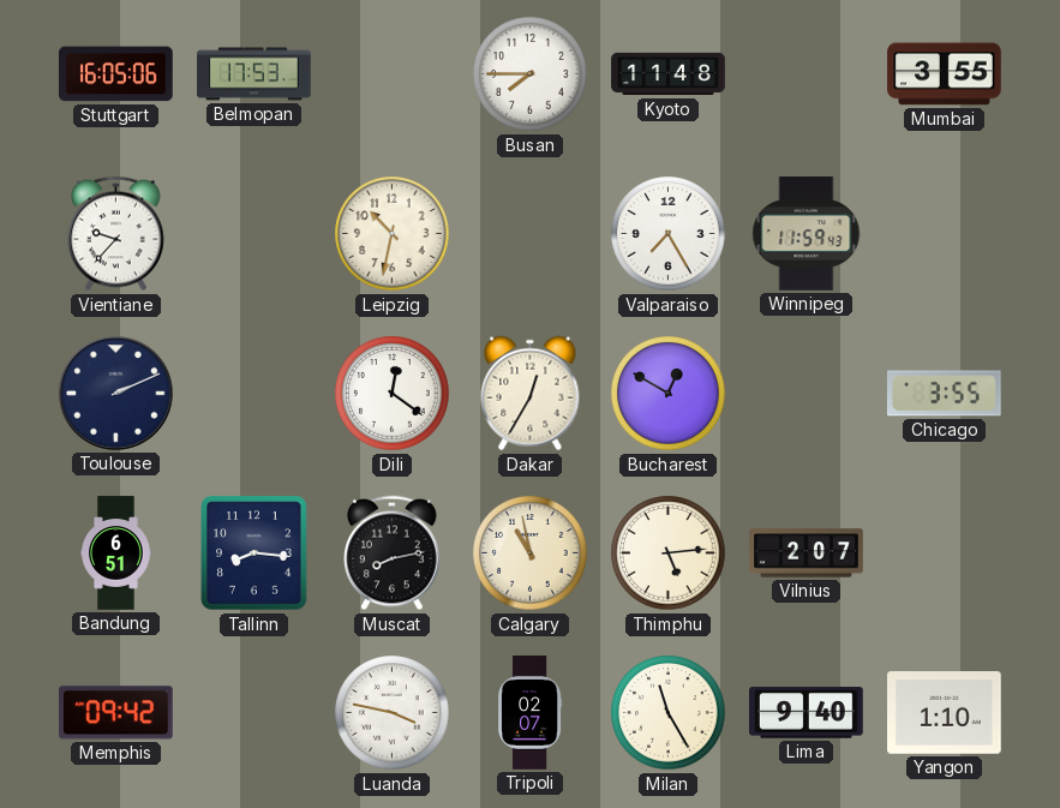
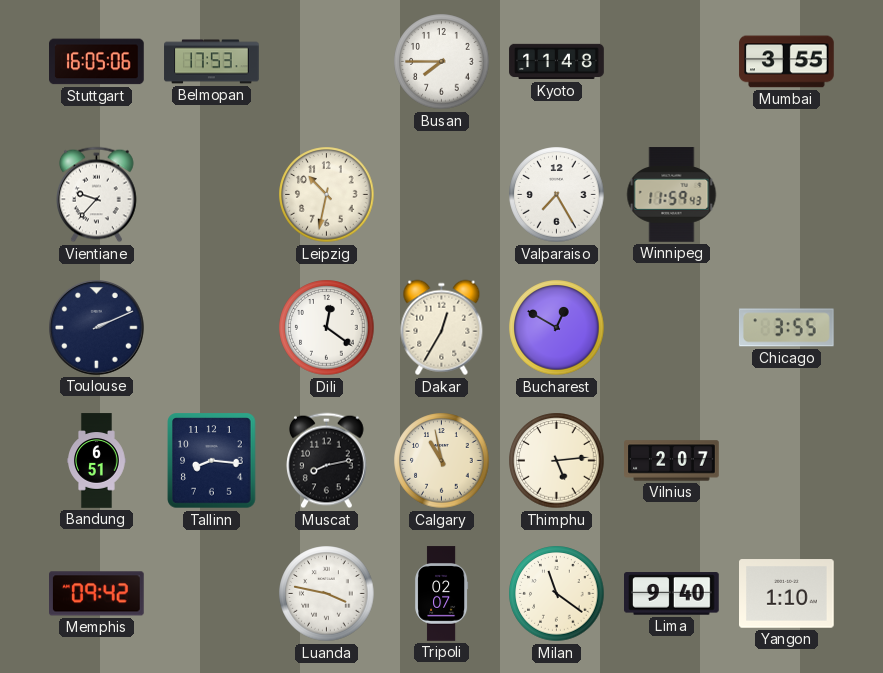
Milan: 11:25 -> 11:21
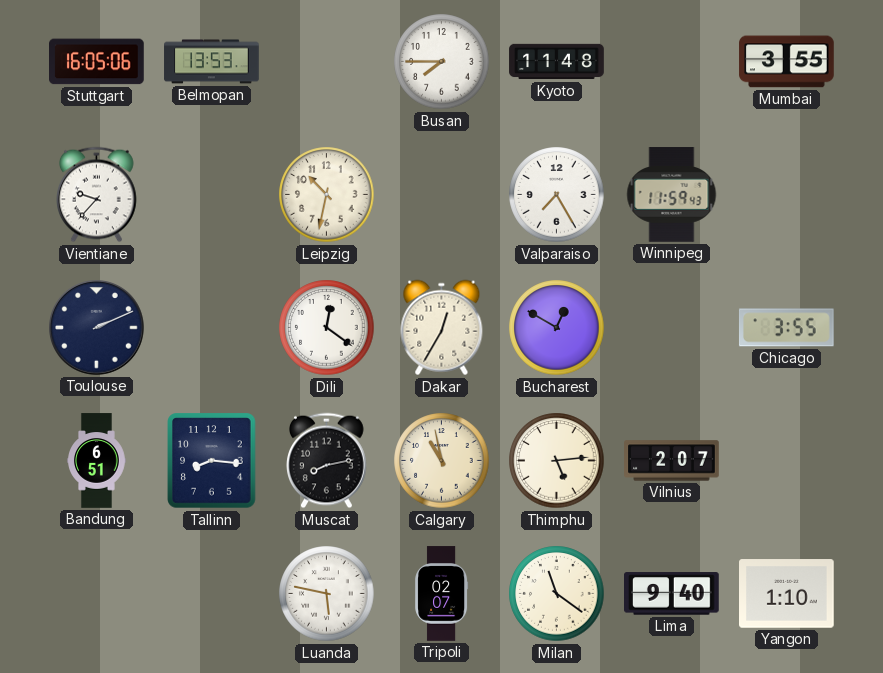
Belmopan: 17:53 -> 13:53
Memphis: 09:42 -> none
Luanda: 3:47 -> 5:47
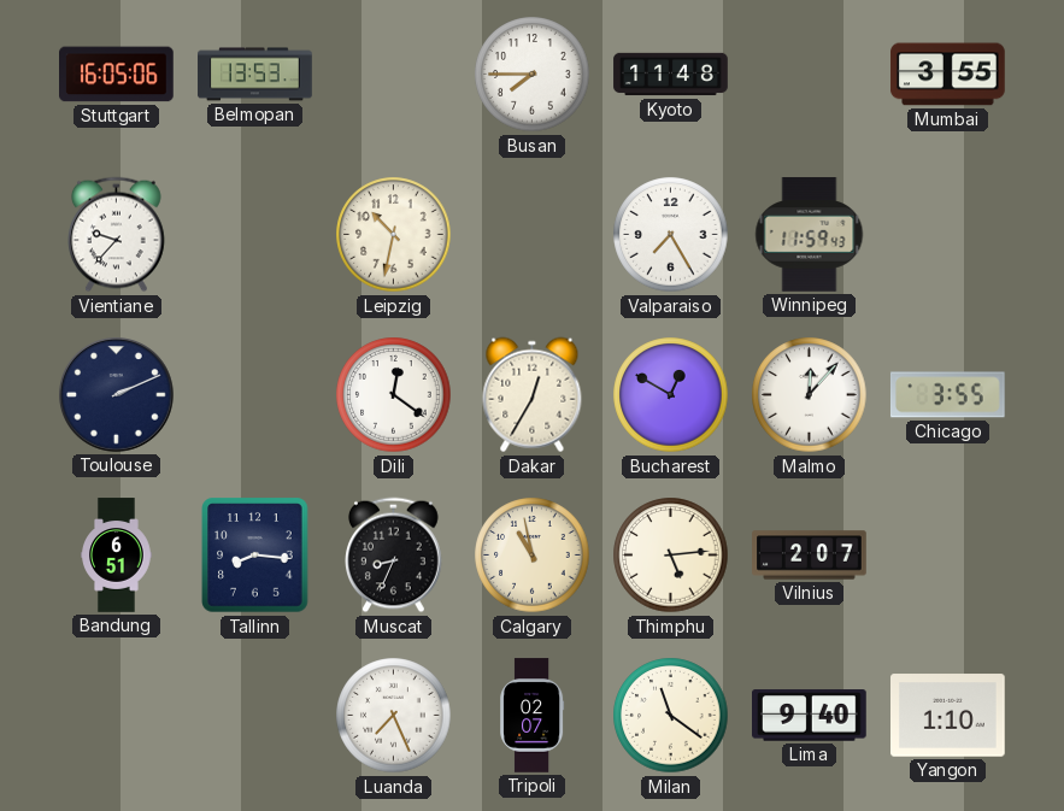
Malmo: none -> 12:07
Muscat: 8:13 -> 8:34
Luanda: 5:47 -> 7:26
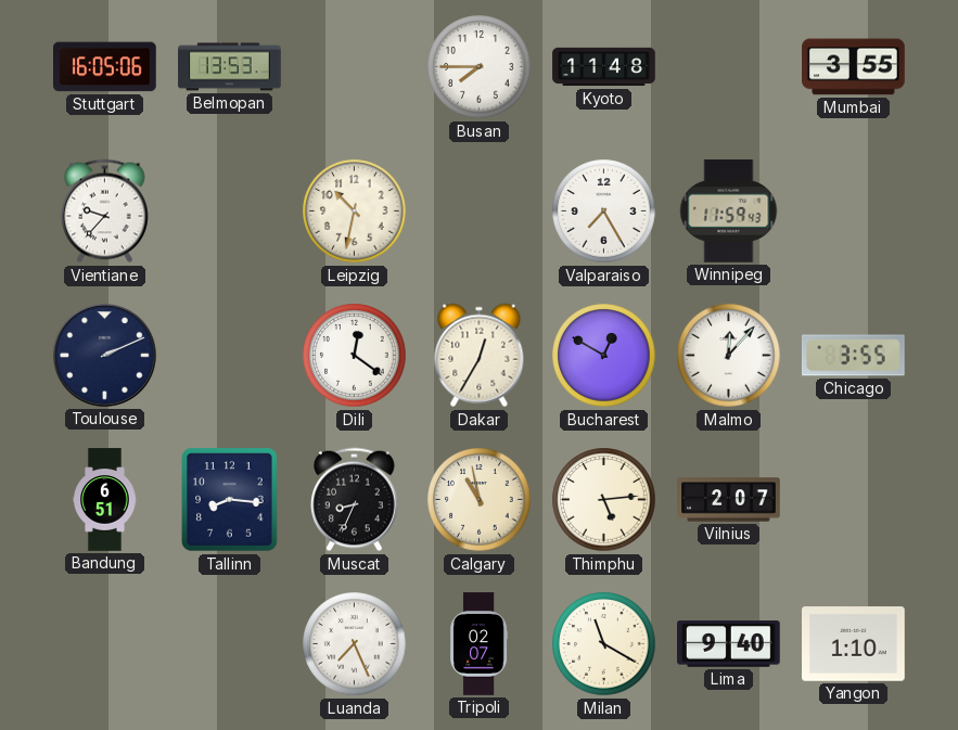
Milan: 11:21 -> 11:20
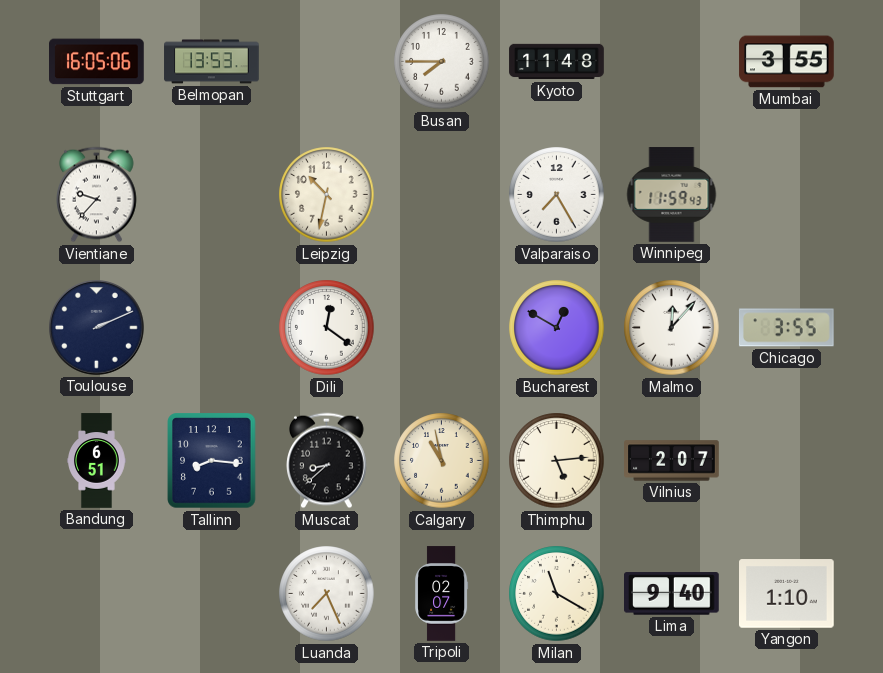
Dakar: 12:35 -> none
Muscat: 8:34 -> 8:38
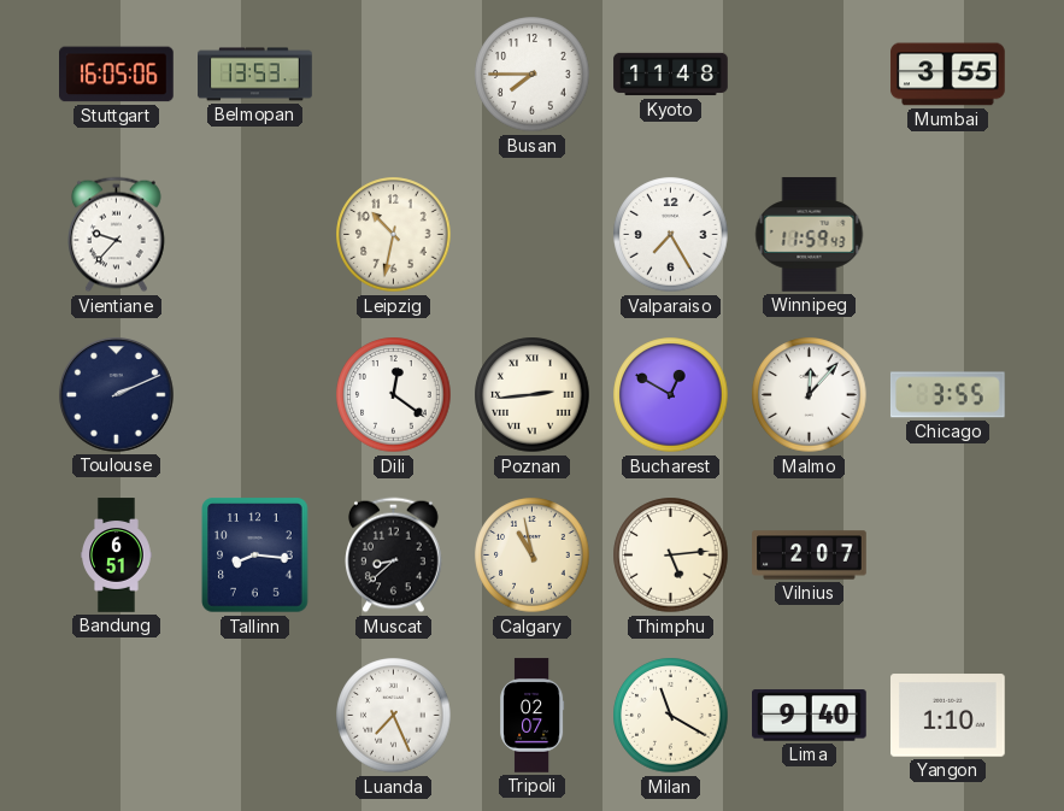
Poznan: none -> 2:44
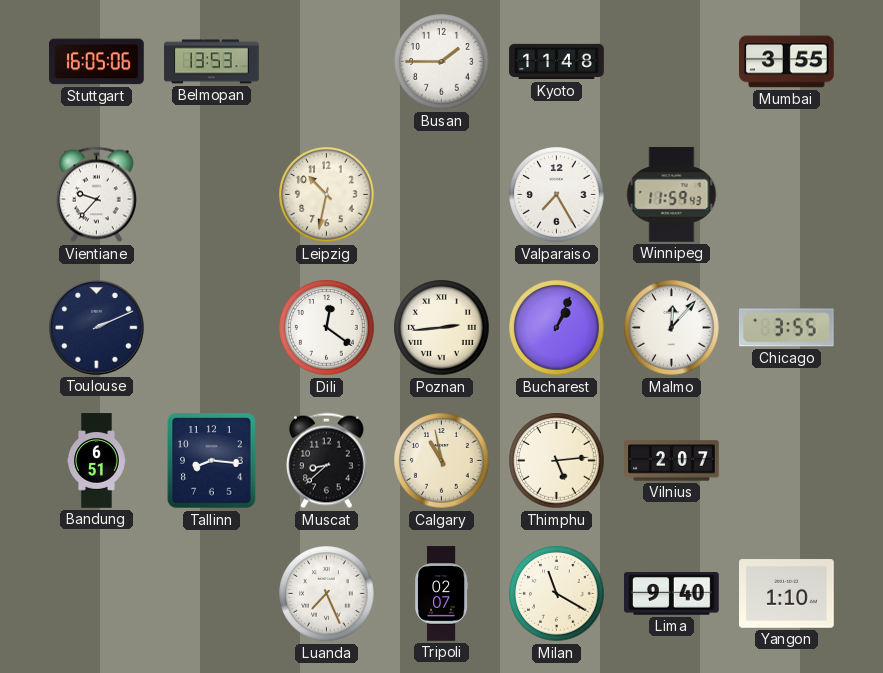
Busan: 7:45 -> 1:45
Bucharest: 12:50 -> 1:04
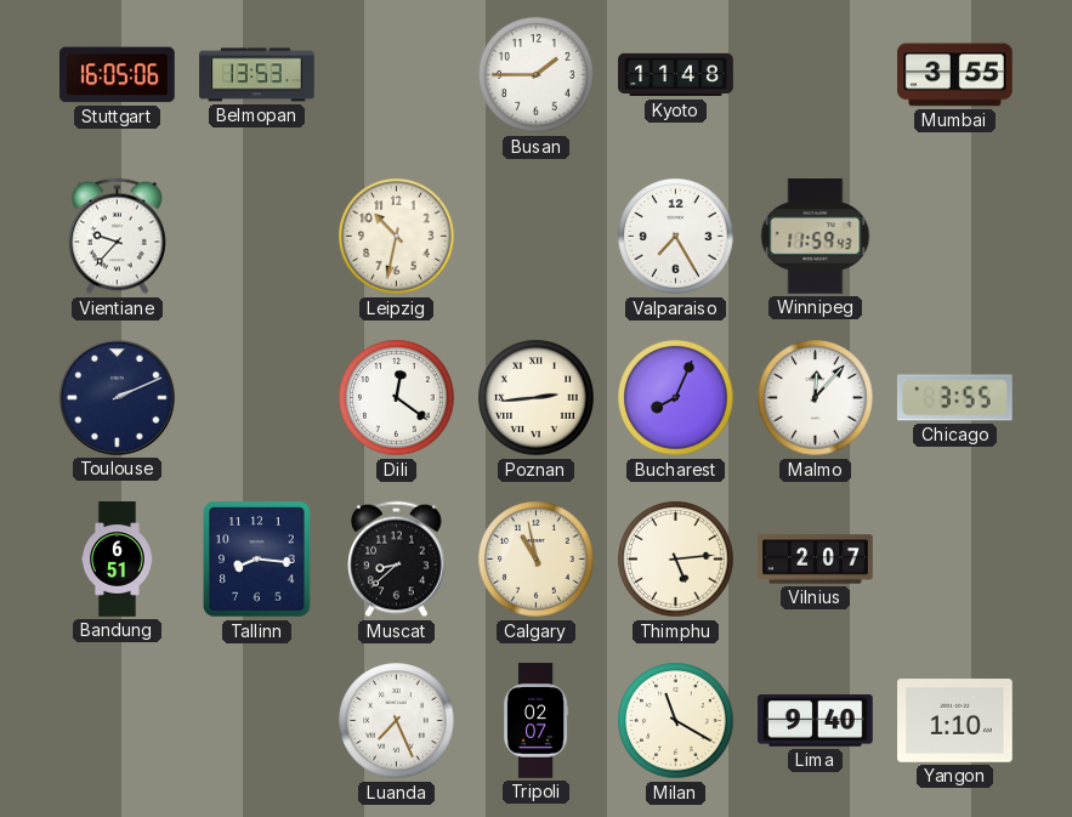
Bucharest: 1:04 -> 8:04
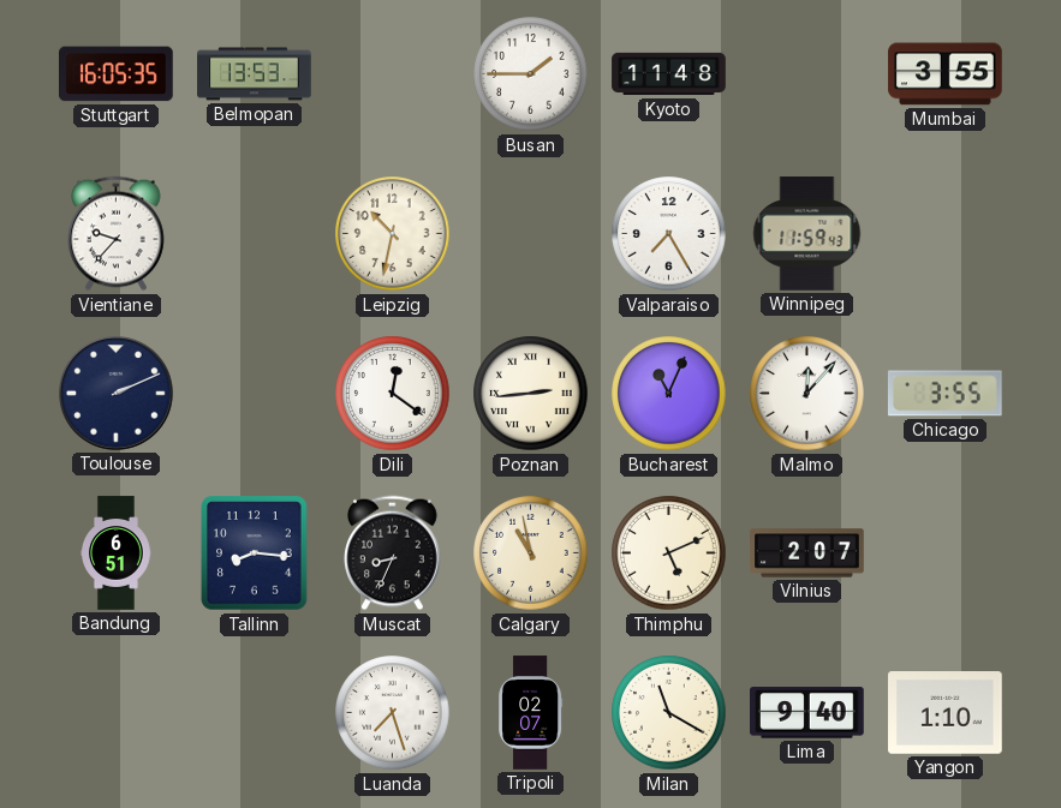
Stuttgart: 16:05:06 -> 16:05:35
Bucharest: 8:04 -> 11:04
Muscat: 8:38 -> 8:34
Thimphu: 5:14 -> 5:11
Luanda: 7:26 -> 7:27
